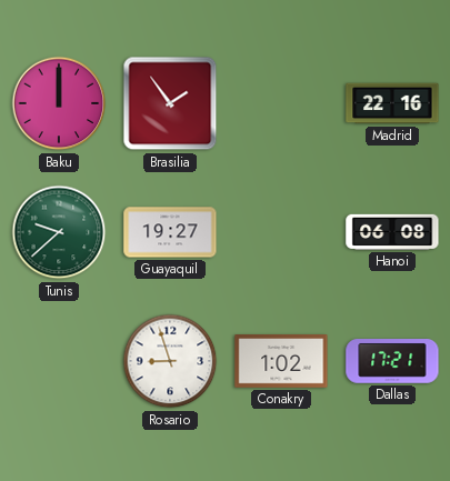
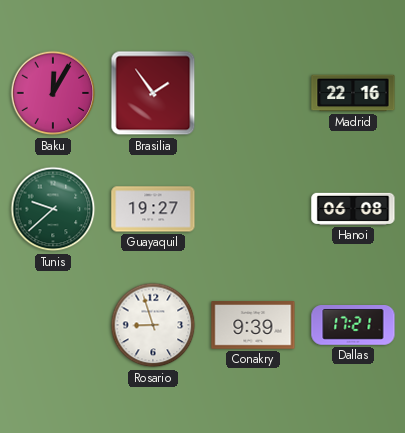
Baku: 12:00 -> 12:05
Conakry: 1:02 -> 9:39
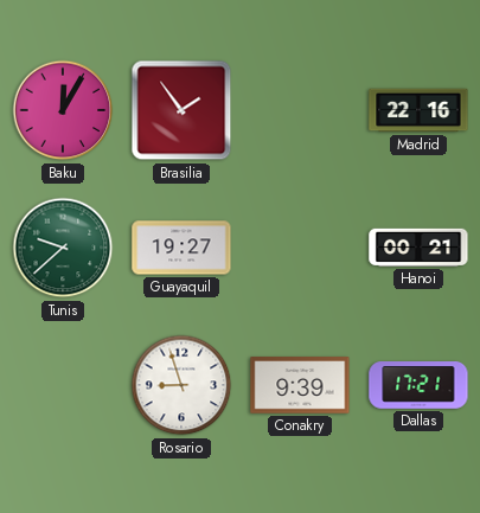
Hanoi: 06:08 -> 00:21
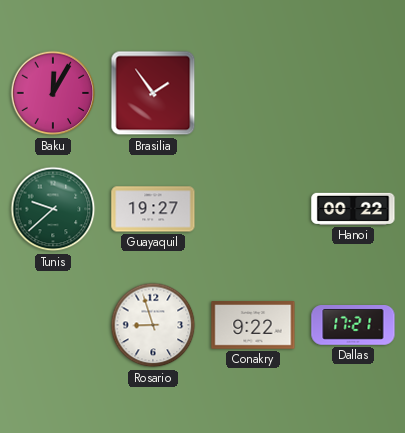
Madrid: 22:16 -> none
Hanoi: 00:21 -> 00:22
Conakry: 9:39 -> 9:22
